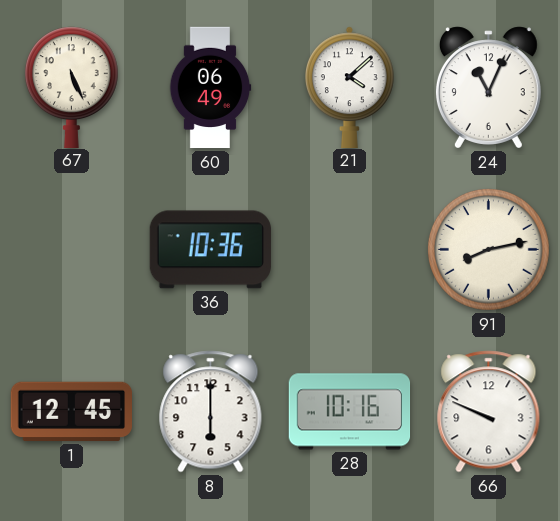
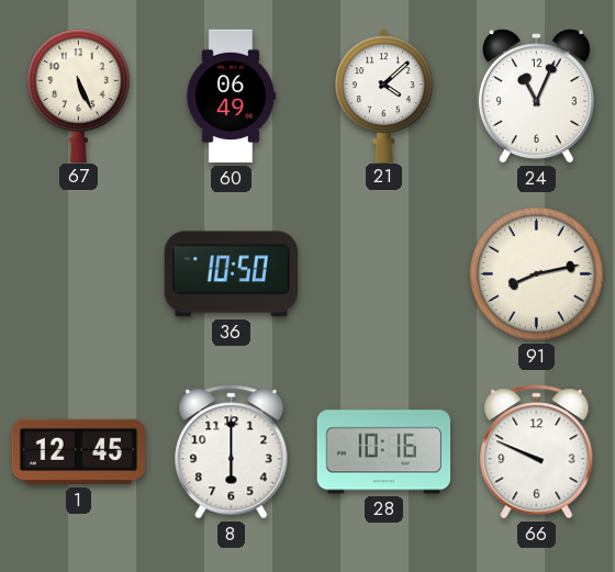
36: 10:36 -> 10:50
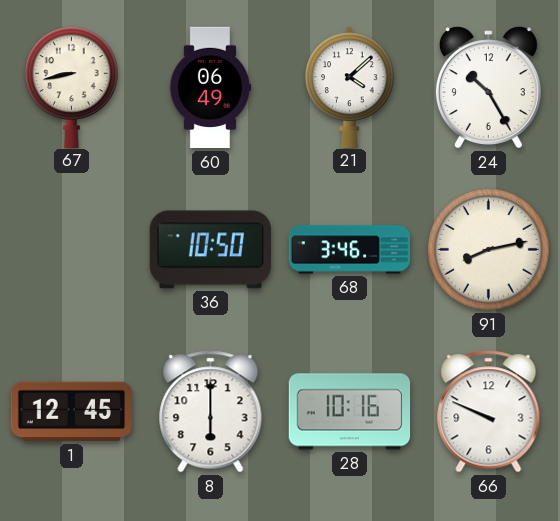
67: 5:26 -> 8:43
24: 11:04 -> 10:25
68: none -> 3:46
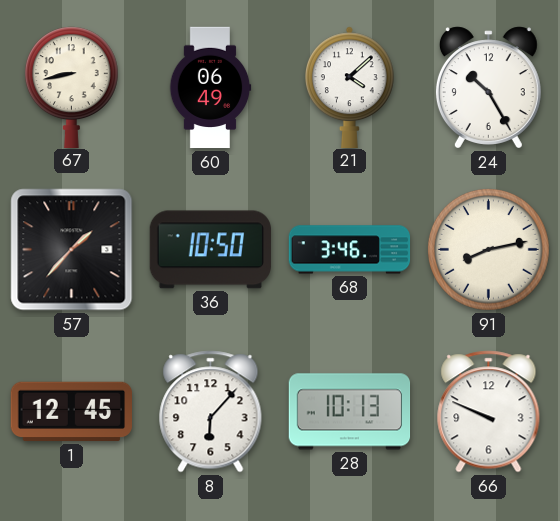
57: none -> 1:37
8: 6:00 -> 6:07
28: 10:16 -> 10:13
